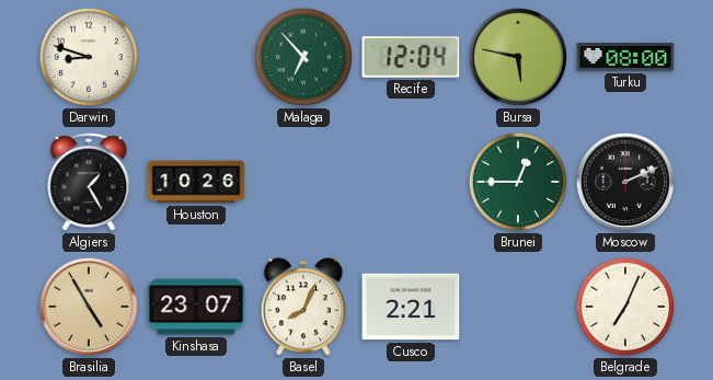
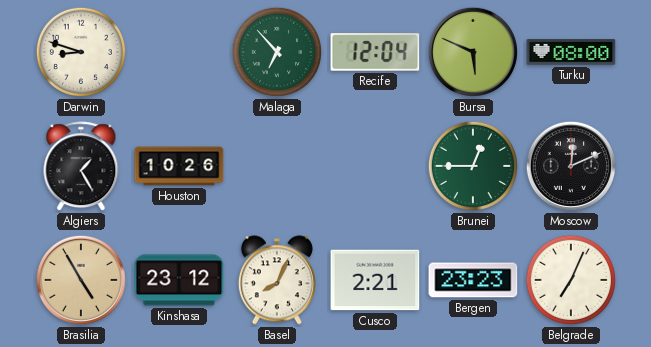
Bursa: 5:47 -> 5:49
Moscow: 2:11 -> 12:11
Kinshasa: 23:07 -> 23:12
Bergen: none -> 23:23
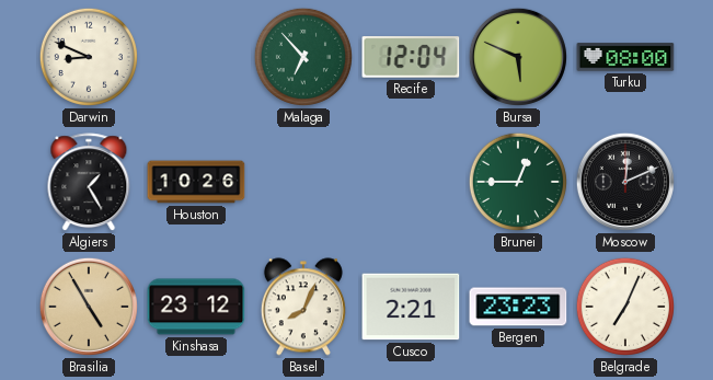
Darwin: 8:48 -> 8:49
